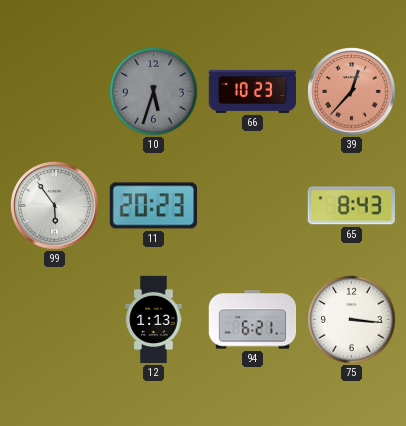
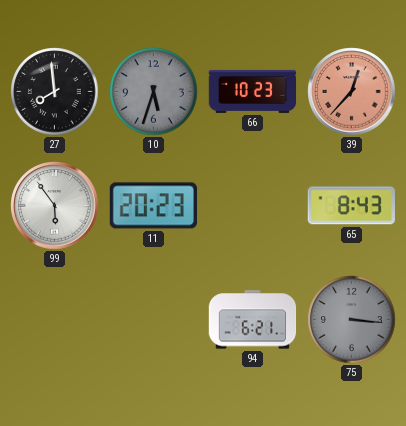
27: none -> 7:59
12: 1:13 -> none
75 dial: white -> grey
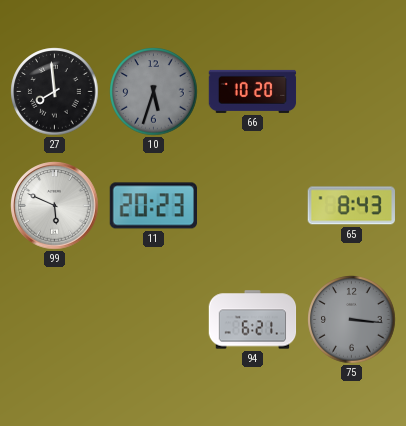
66: 10:23 -> 10:20
39: 12:37 -> none
99: 5:54 -> 5:49
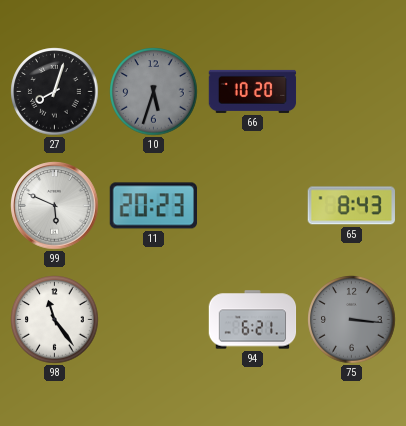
27: 7:59 -> 8:03
98: none -> 11:24
